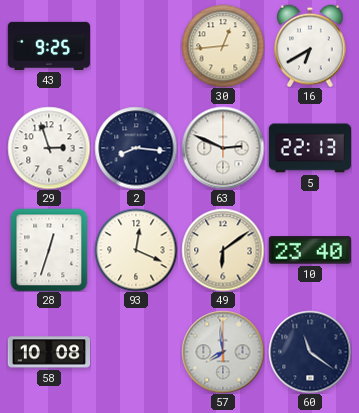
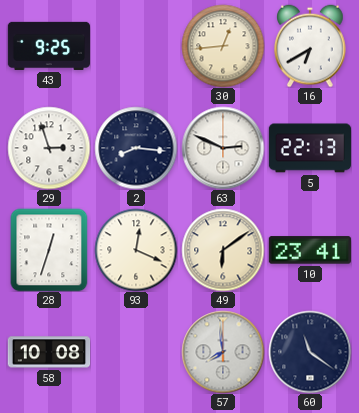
10: 23:40 -> 23:41
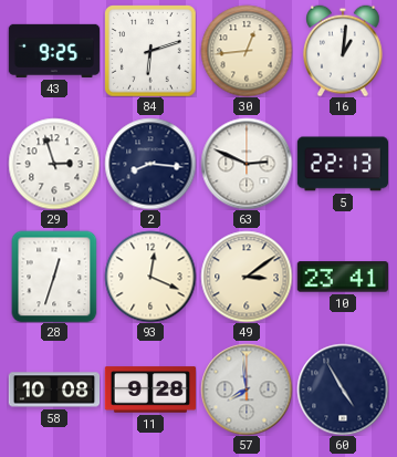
84: none -> 6:12
16: 6:40 -> 1:01
49: 6:09 -> 3:09
11: none -> 9:28
60: 11:21 -> 4:55
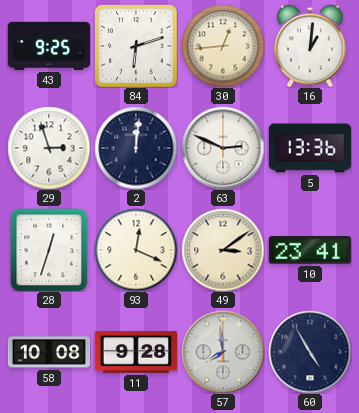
2: 8:16 -> 12:01
5: 22:13 -> 13:36
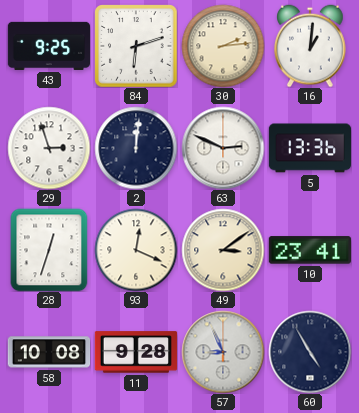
30: 12:44 -> 2:14
57: 7:59 -> 8:56
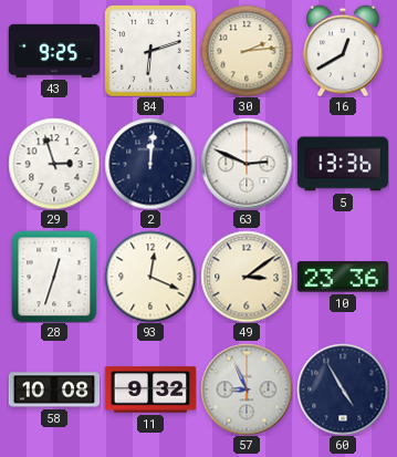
16: 1:01 -> 12:40
10: 23:41 -> 23:36
11: 9:28 -> 9:32
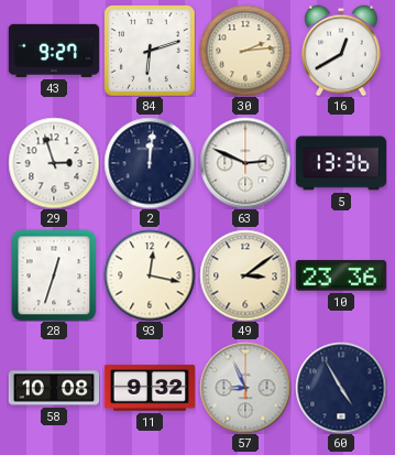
43: 9:25 -> 9:27
93: 12:19 -> 12:17
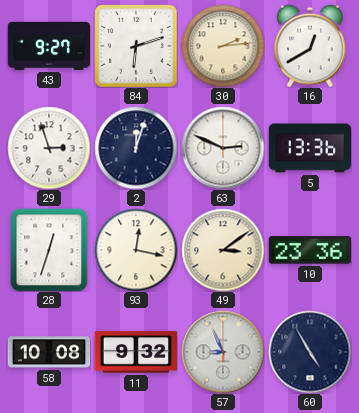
2: 12:01 -> 12:03
